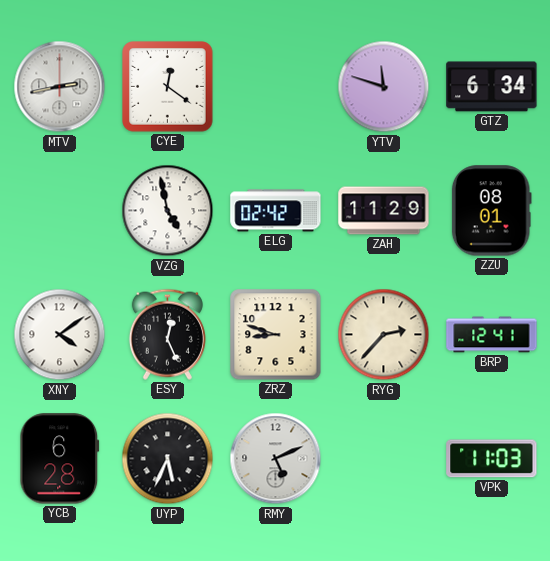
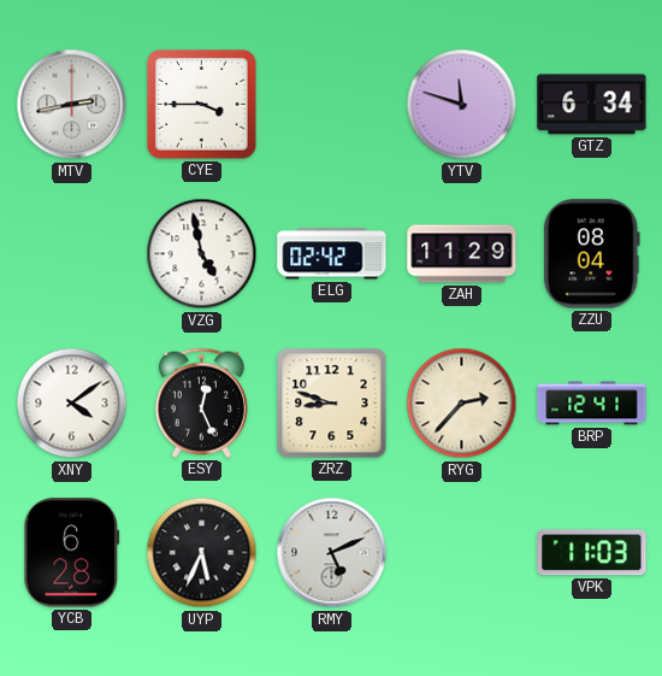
CYE: 12:21 -> 3:45
ZZU: 08:01 -> 08:04
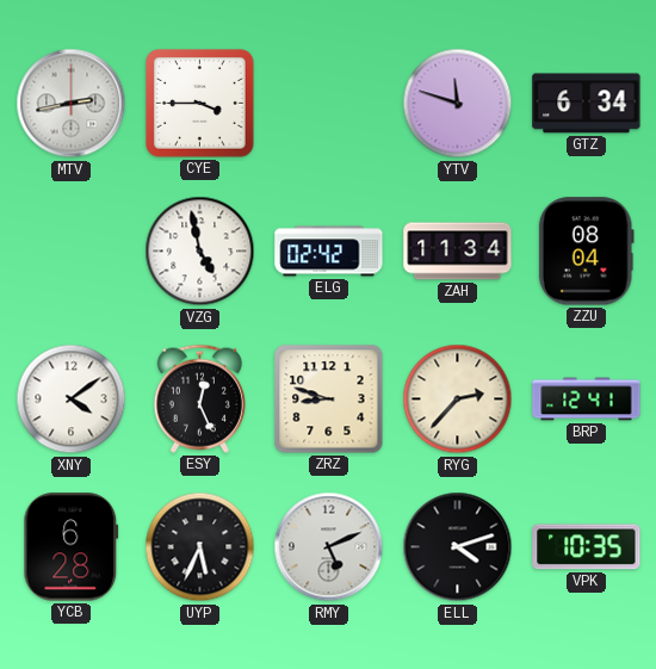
ZAH: 11:29 -> 11:34
ELL: none -> 4:12
VPK: 11:03 -> 10:35
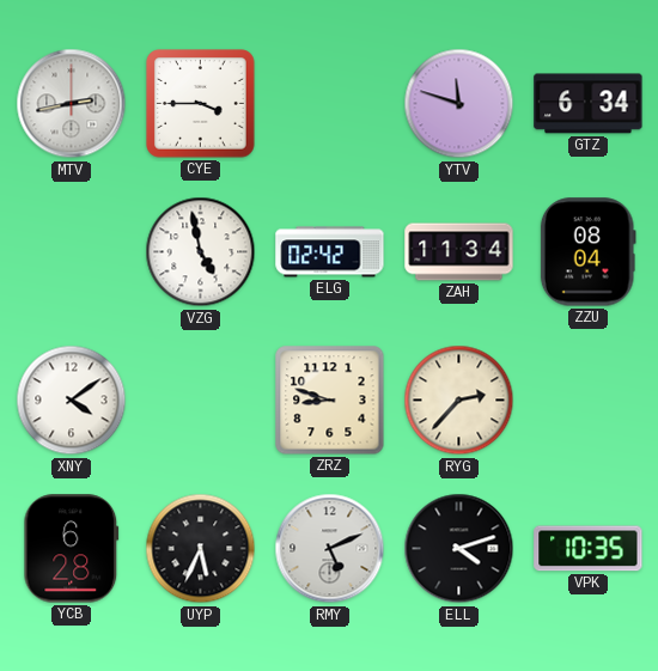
ESY: 12:26 -> none
BRP: 12:41 -> none
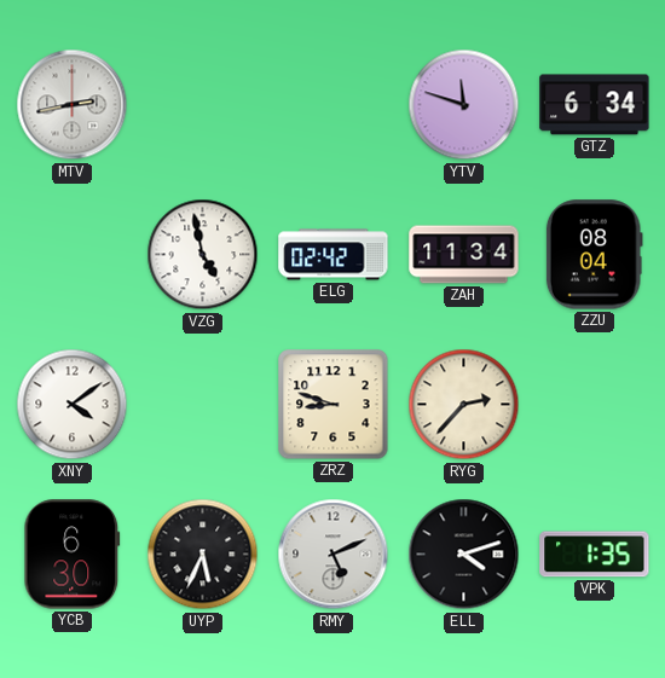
CYE: 3:45 -> none
YCB: 6:28 -> 6:30
VPK: 10:35 -> 1:35
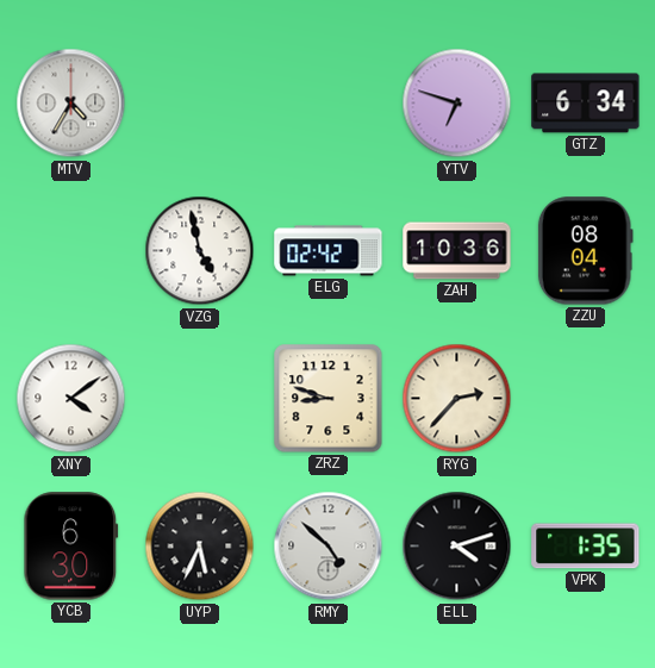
MTV: 2:43 -> 4:35
YTV: 11:48 -> 6:48
ZAH: 11:34 -> 10:36
RMY: 5:11 -> 4:52
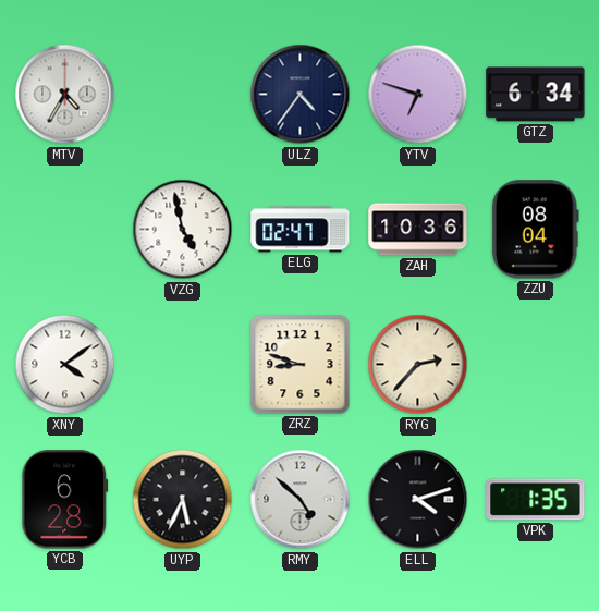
ULZ: none -> 4:36
ELG: 02:42 -> 02:47
YCB: 6:30 -> 6:28
